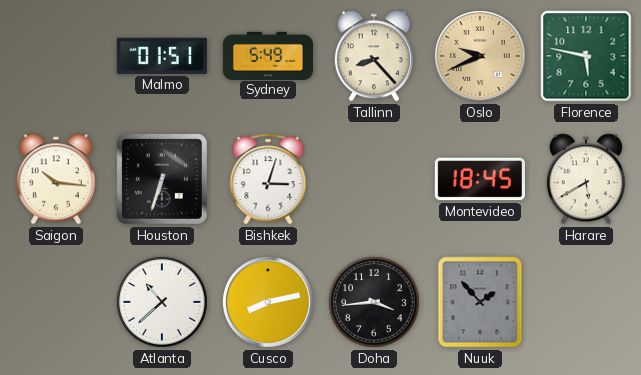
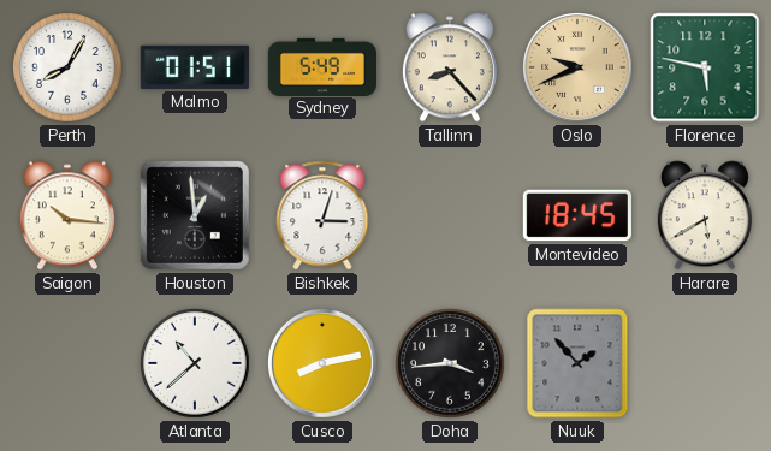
Perth: none -> 8:05
Houston: 6:33 -> 12:59
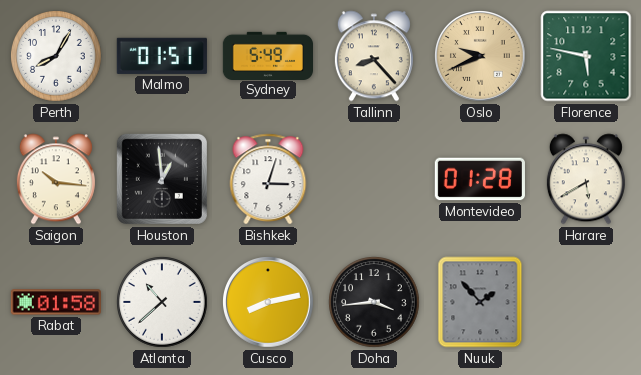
Montevideo: 18:45 -> 01:28
Rabat: none -> 01:58
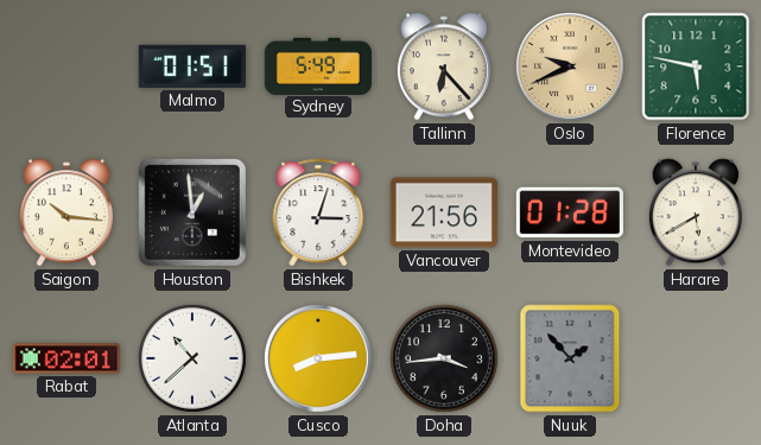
Perth: 8:05 -> none
Tallinn: 8:23 -> 6:23
Vancouver: none -> 21:56
Rabat: 01:58 -> 02:01
Cusco: 8:13 -> 8:14
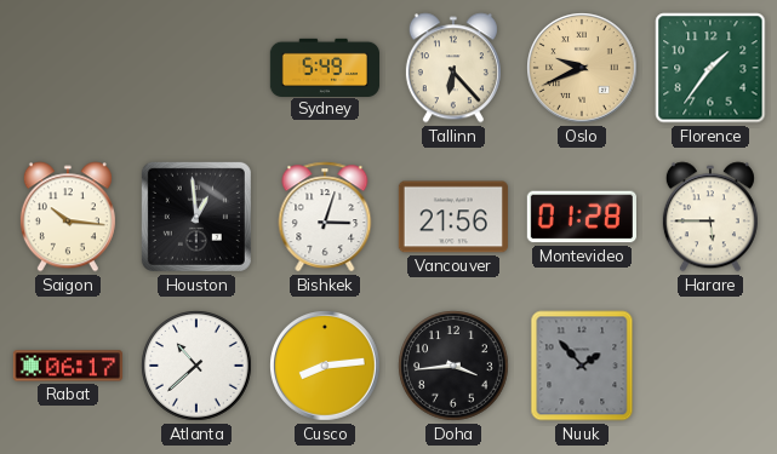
Malmo: 01:51 -> none
Florence: 5:47 -> 1:36
Harare: 5:40 -> 5:45
Rabat: 02:01 -> 06:17
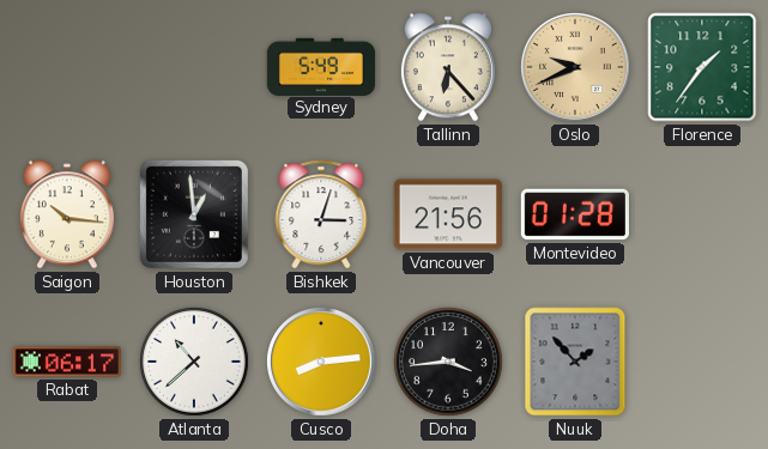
Harare: 5:45 -> none
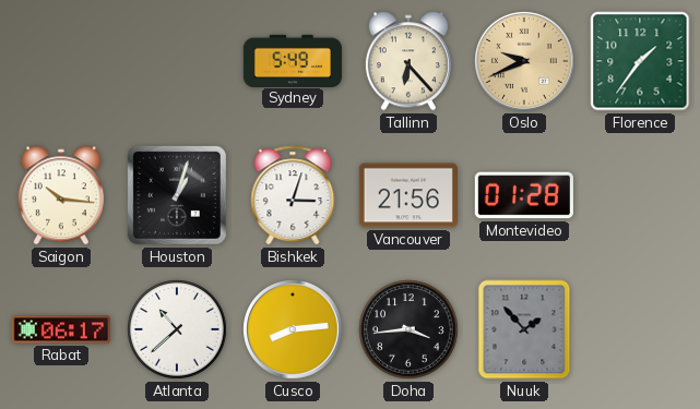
Houston: 12:59 -> 1:03
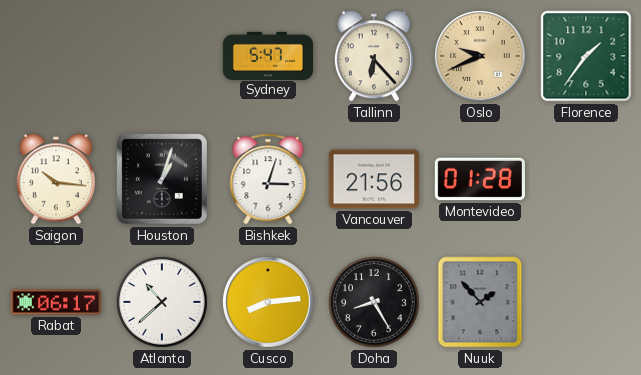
Sydney: 5:49 -> 5:47
Doha: 3:44 -> 8:25
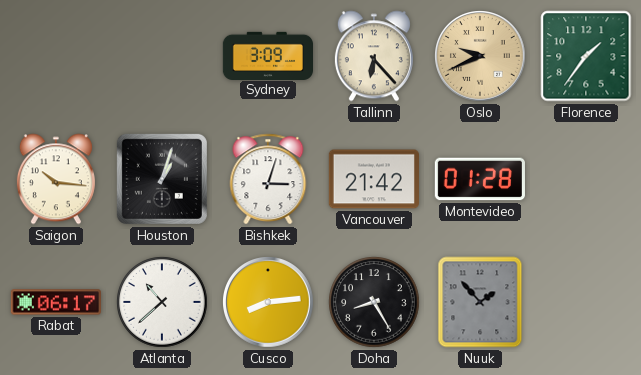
Sydney: 5:47 -> 3:09
Vancouver: 21:56 -> 21:42
